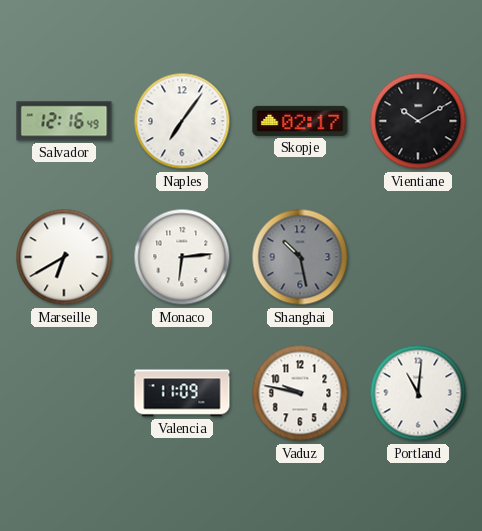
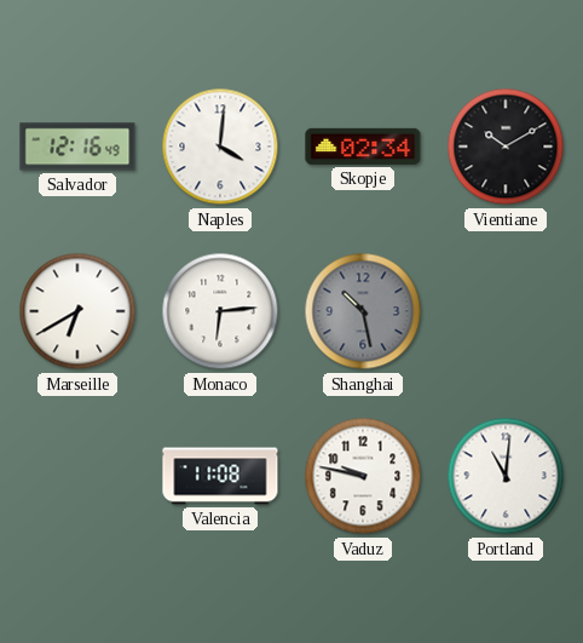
Naples: 7:06 -> 4:01
Skopje: 02:17 -> 02:34
Valencia: 11:09 -> 11:08
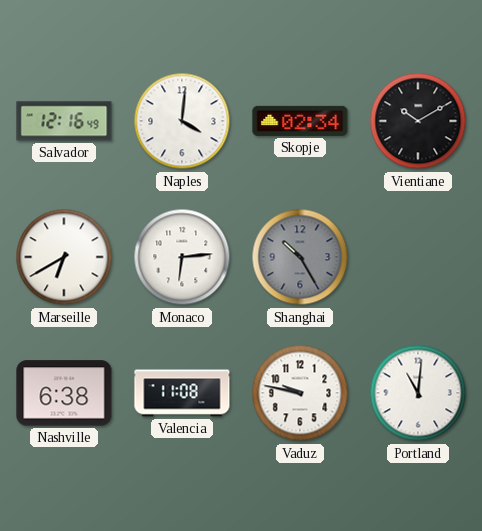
Shanghai: 10:28 -> 10:25
Nashville: none -> 6:38
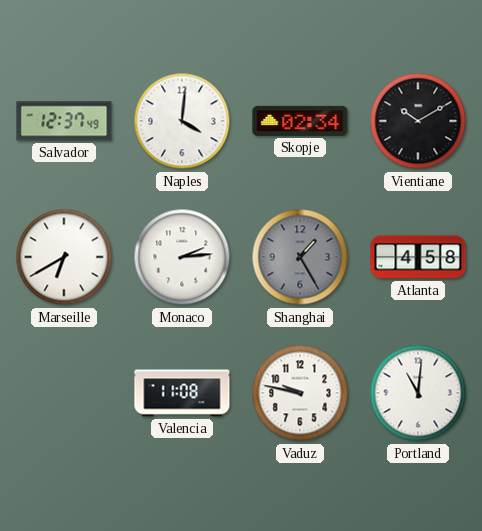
Salvador: 12:16 -> 12:37
Monaco: 6:14 -> 2:14
Shanghai: 10:25 -> 1:25
Atlanta: none -> 4:58
Nashville: 6:38 -> none
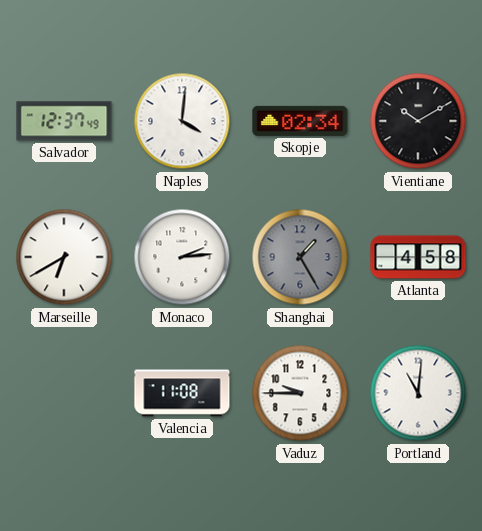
Vaduz: 9:47 -> 9:45
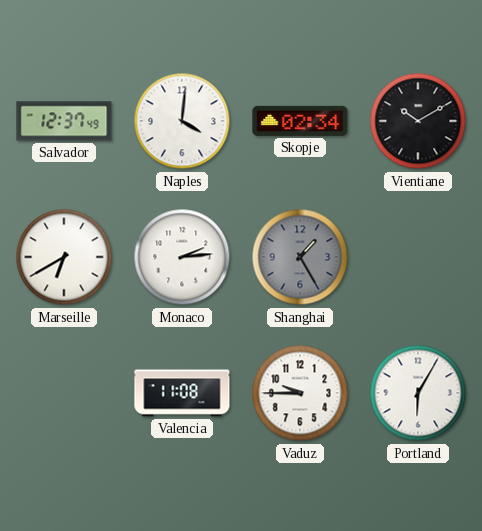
Atlanta: 4:58 -> none
Portland: 11:01 -> 6:05
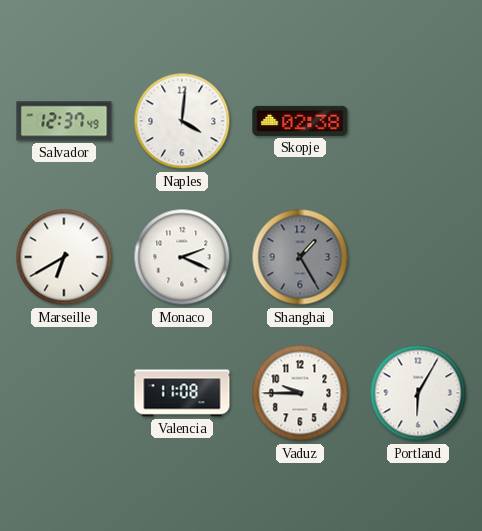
Skopje: 02:34 -> 02:38
Vientiane: 10:10 -> none
Monaco: 2:14 -> 2:19
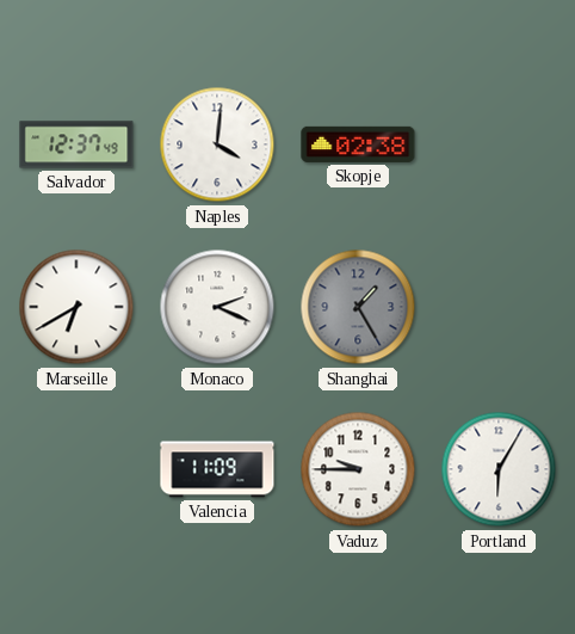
Valencia: 11:08 -> 11:09
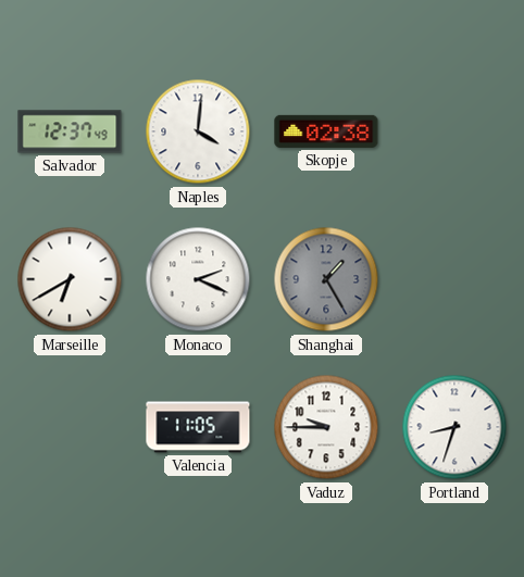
Valencia: 11:09 -> 11:05
Portland: 6:05 -> 8:33
